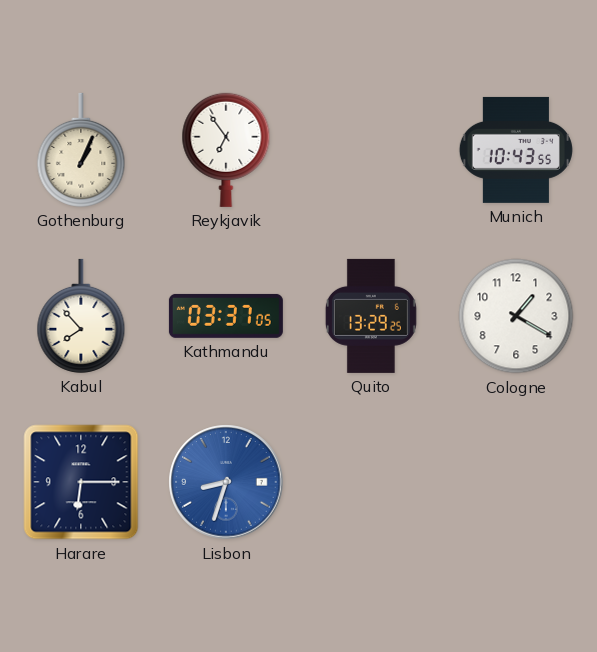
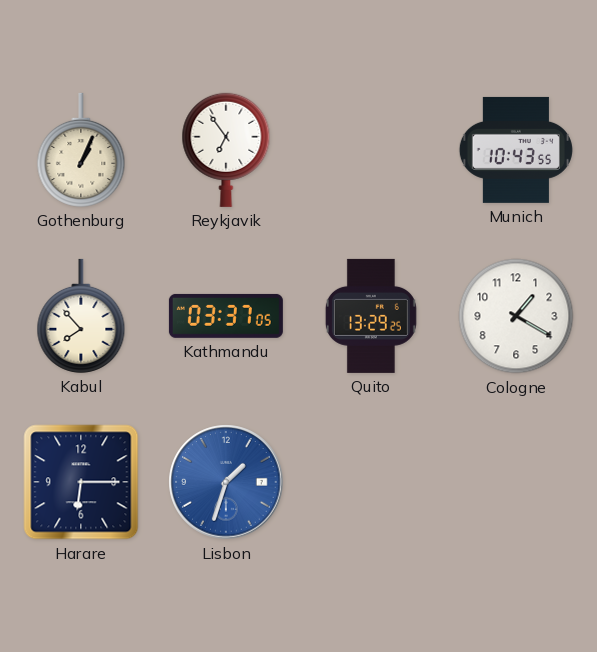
Lisbon: 8:33 -> 1:33
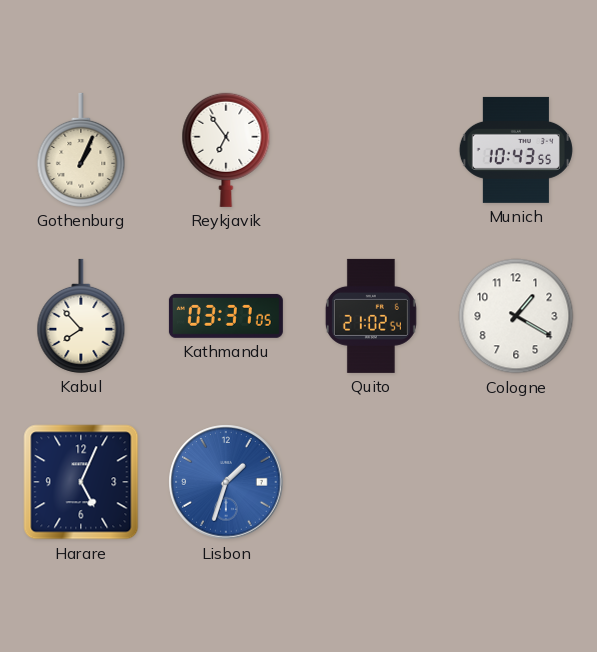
Quito: 13:29 -> 21:02
Harare: 6:15 -> 5:04
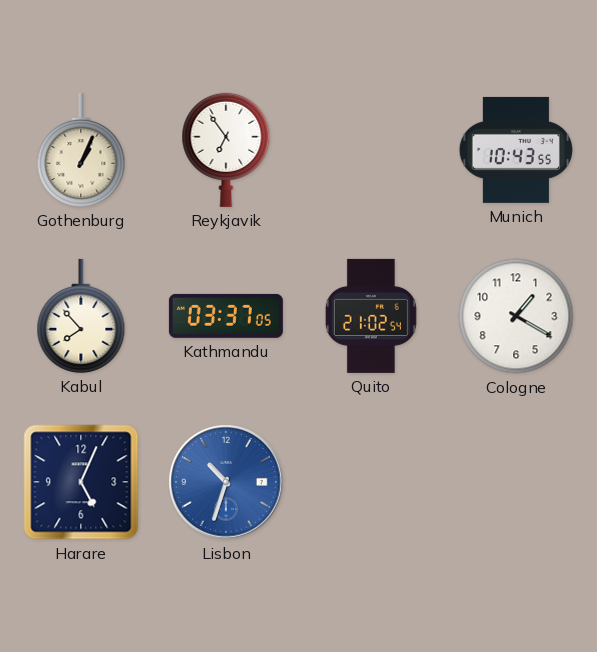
Lisbon: 1:33 -> 10:33
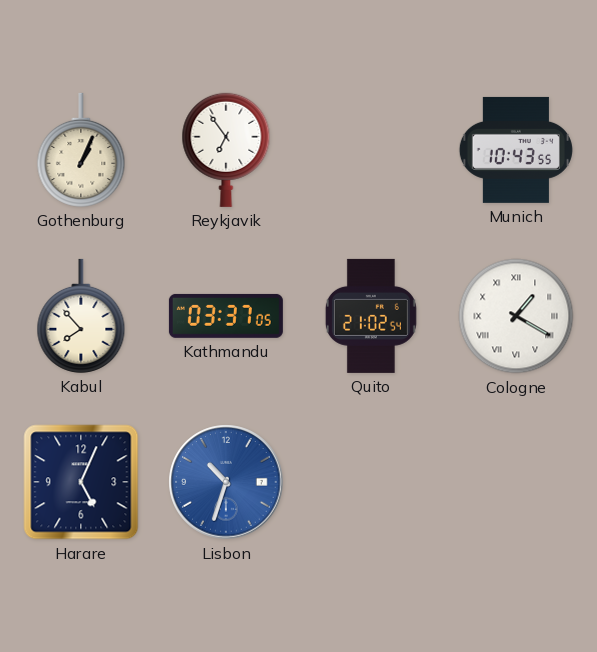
Cologne numerals: Arabic -> Roman
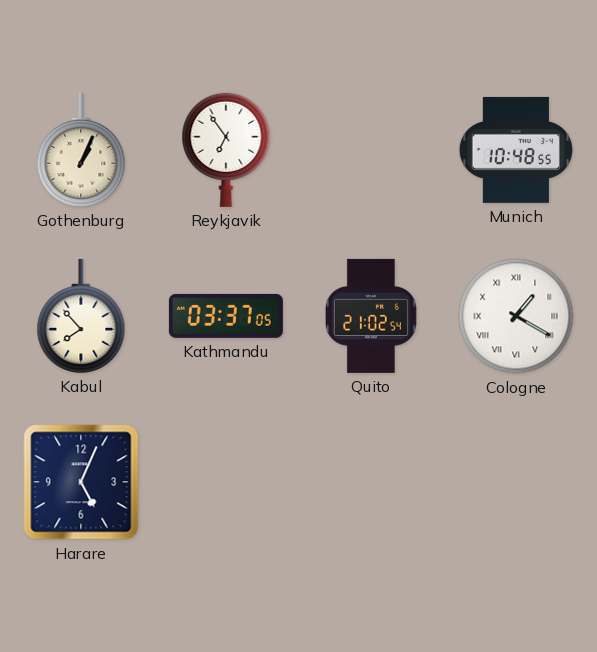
Munich: 10:43 -> 10:48
Lisbon: 10:33 -> none
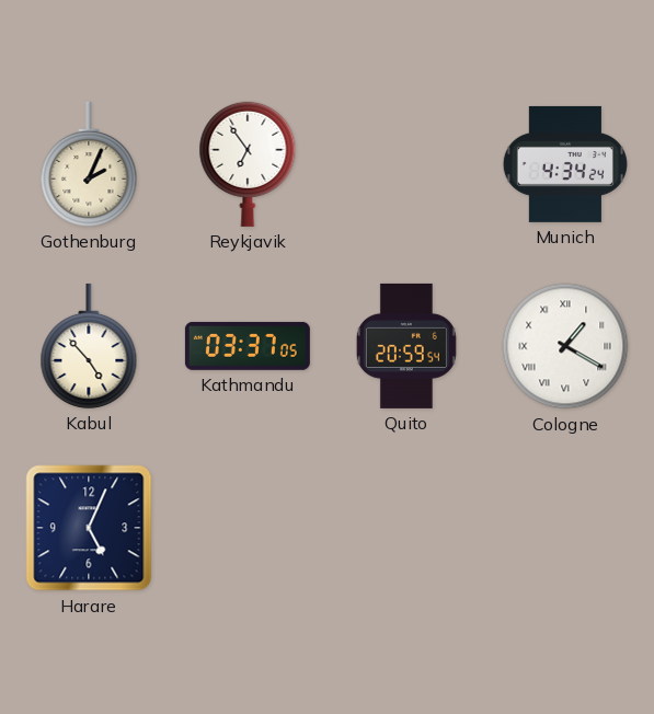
Gothenburg: 1:04 -> 2:04
Munich: 10:48 -> 4:34
Kabul: 7:53 -> 4:53
Quito: 21:02 -> 20:59
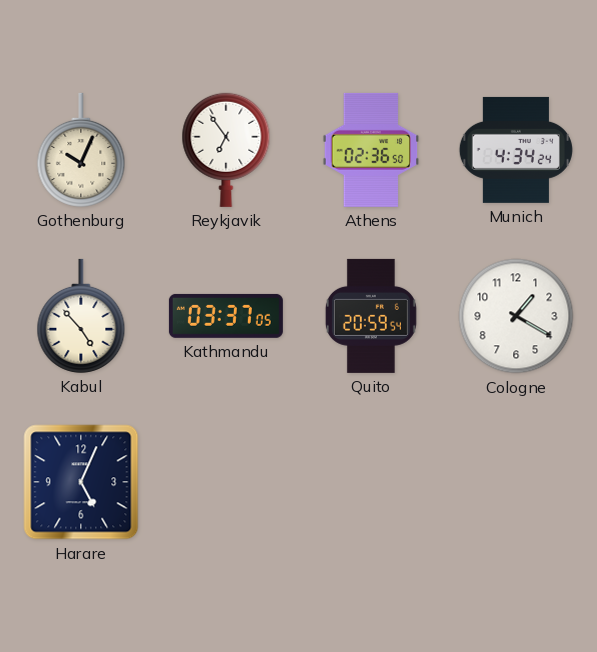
Gothenburg: 2:04 -> 10:04
Athens: none -> 02:36
Cologne numerals: Roman -> Arabic
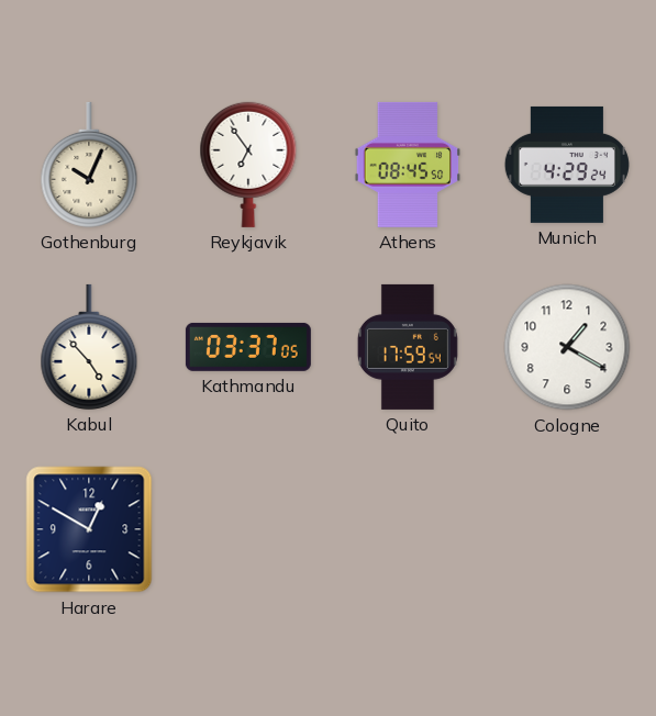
Athens: 02:36 -> 08:45
Munich: 4:34 -> 4:29
Quito: 20:59 -> 17:59
Harare: 5:04 -> 12:50
